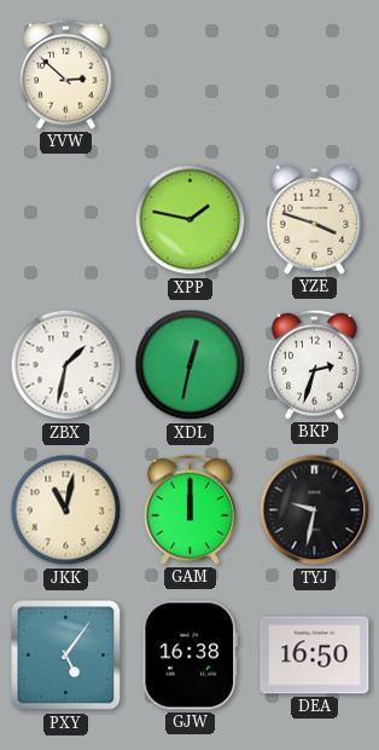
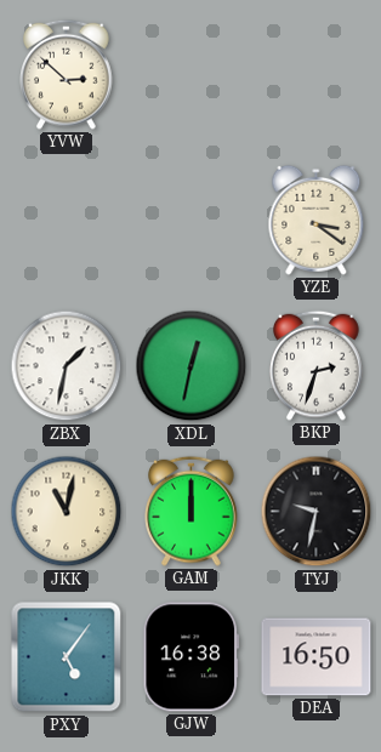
XPP: 1:47 -> none
YZE: 3:48 -> 3:21
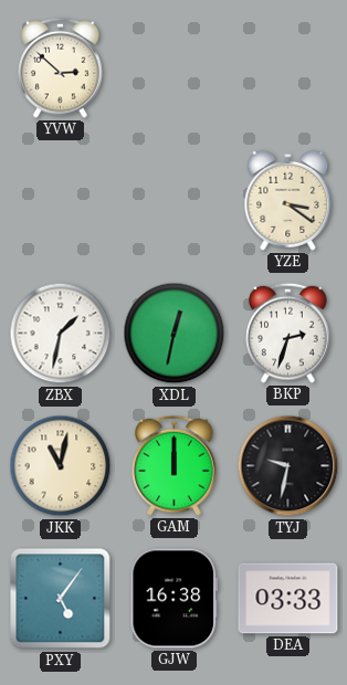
DEA: 16:50 -> 03:33
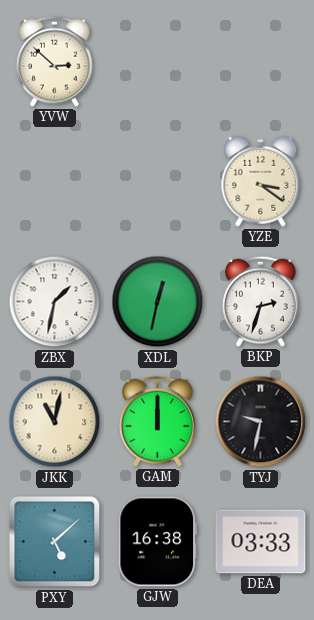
PXY: 5:06 -> 5:08
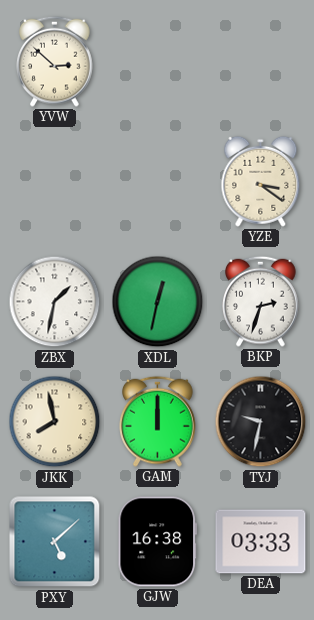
JKK: 11:02 -> 7:58
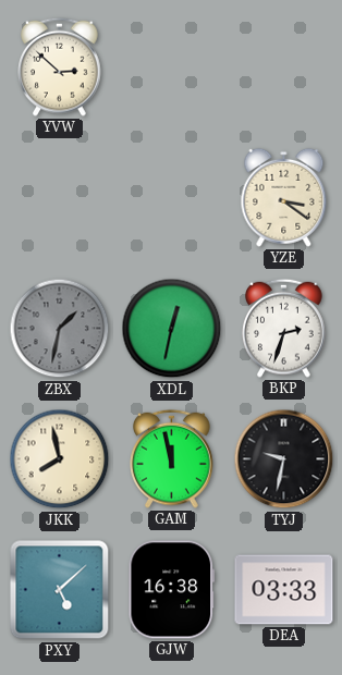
ZBX dial: white -> grey
GAM: 12:00 -> 11:58
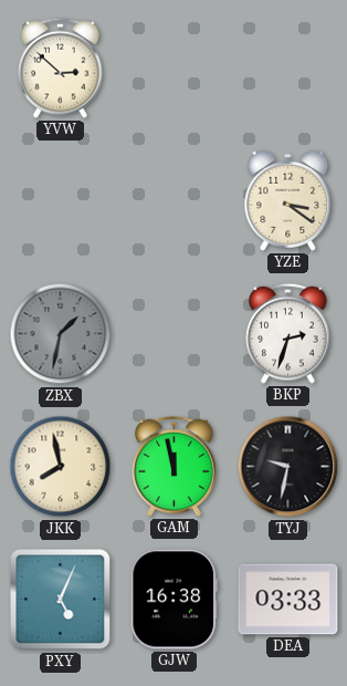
XDL: 12:32 -> none
PXY: 5:08 -> 5:04
